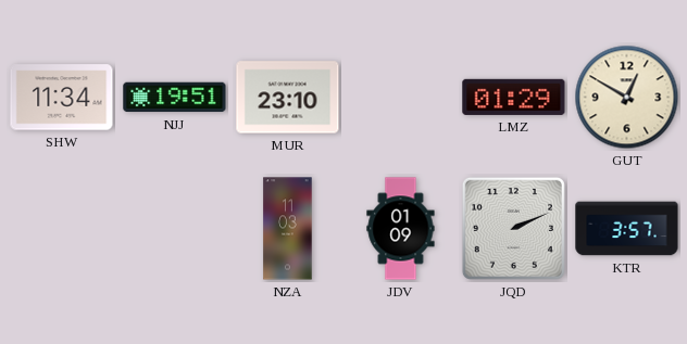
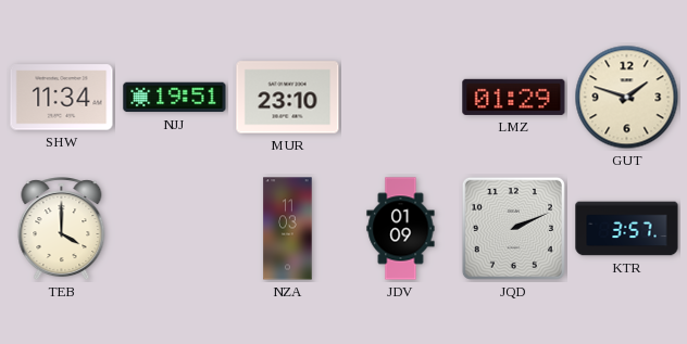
GUT: 12:50 -> 1:48
TEB: none -> 4:00
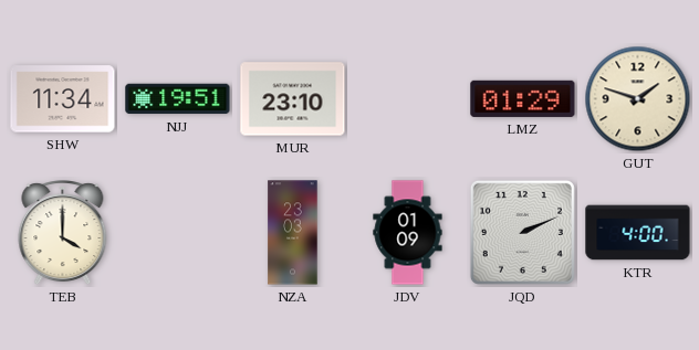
NZA: 11:03 -> 23:03
KTR: 3:57 -> 4:00
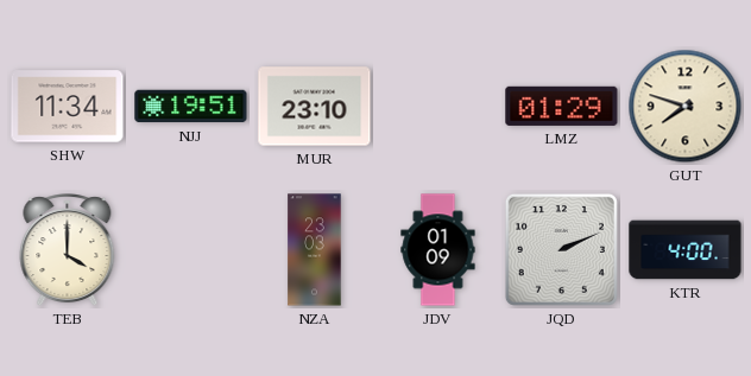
GUT: 1:48 -> 7:48
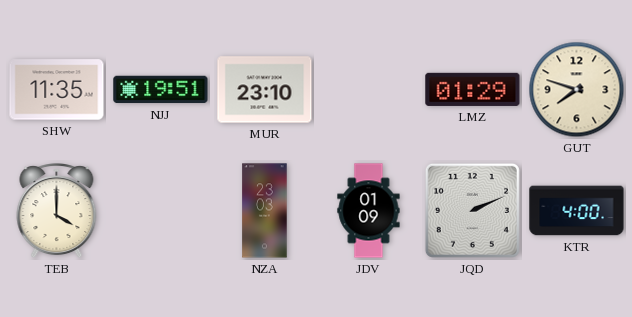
SHW: 11:34 -> 11:35
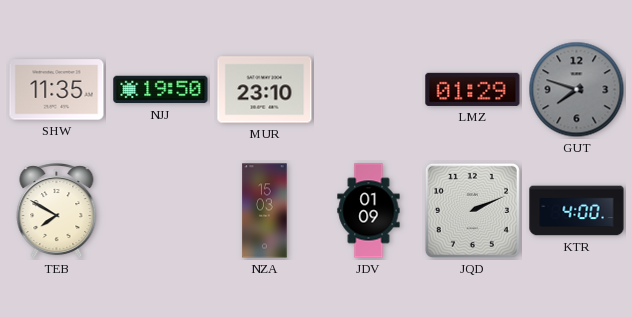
NJJ: 19:51 -> 19:50
GUT dial: cream -> grey
TEB: 4:00 -> 7:50
NZA: 23:03 -> 15:03
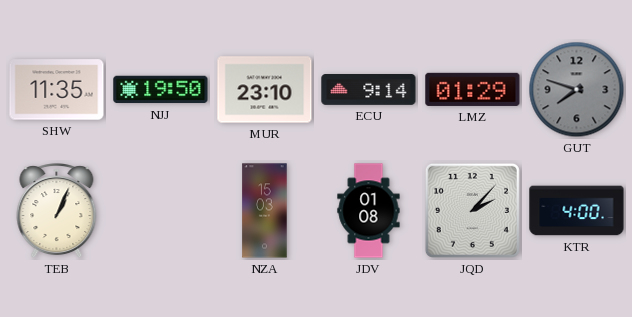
ECU: none -> 9:14
TEB: 7:50 -> 1:04
JDV: 01:09 -> 01:08
JQD: 2:11 -> 2:07
